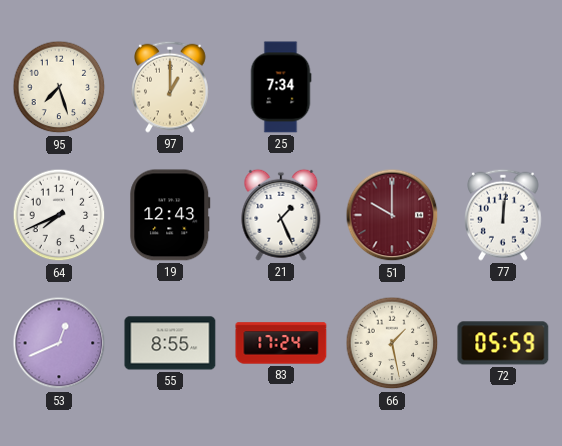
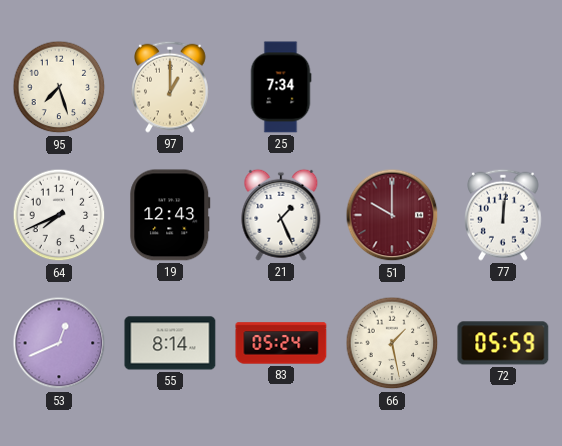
55: 8:55 -> 8:14
83: 17:24 -> 05:24
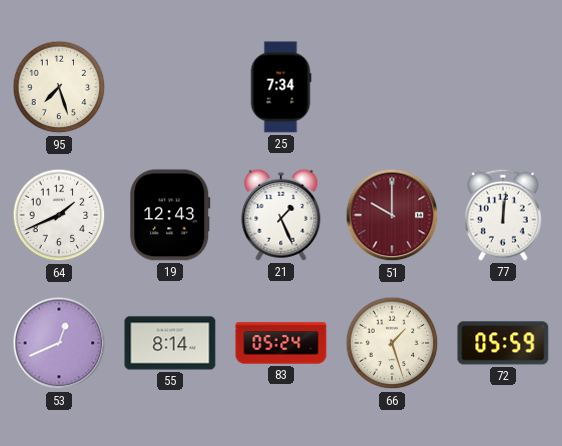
97: 1:00 -> none
64: 7:41 -> 1:41
66: 1:28 -> 1:27
